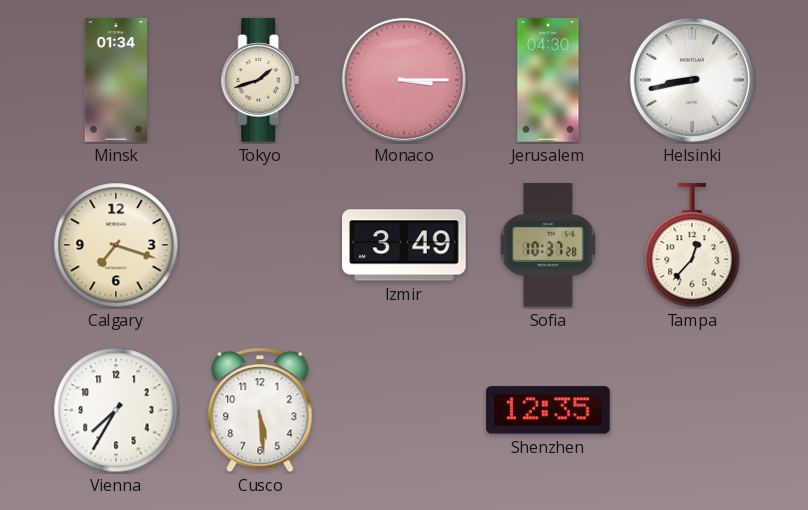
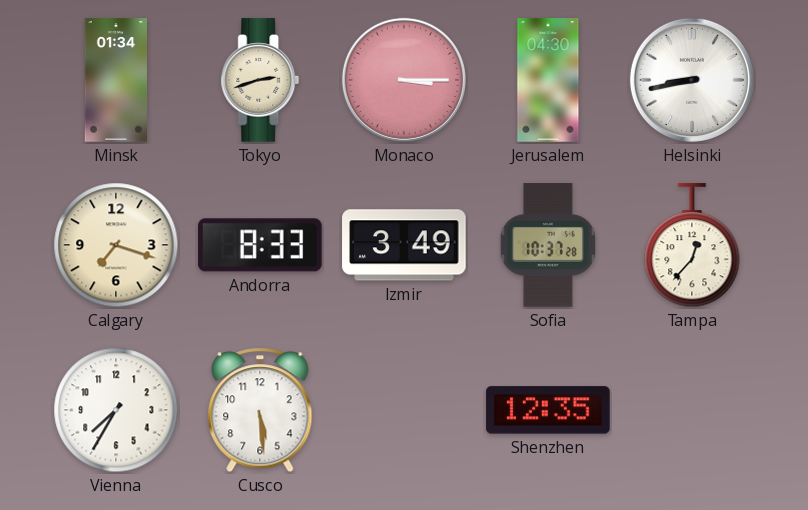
Tokyo: 1:42 -> 2:42
Andorra: none -> 8:33
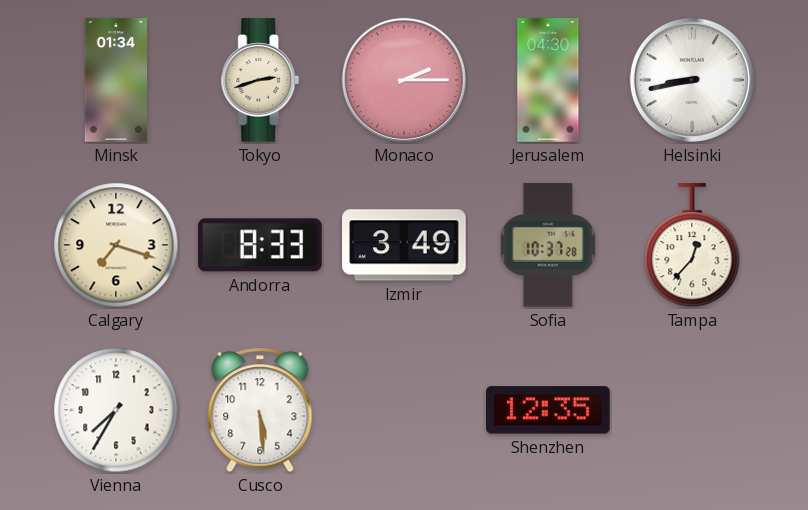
Monaco: 3:15 -> 2:15
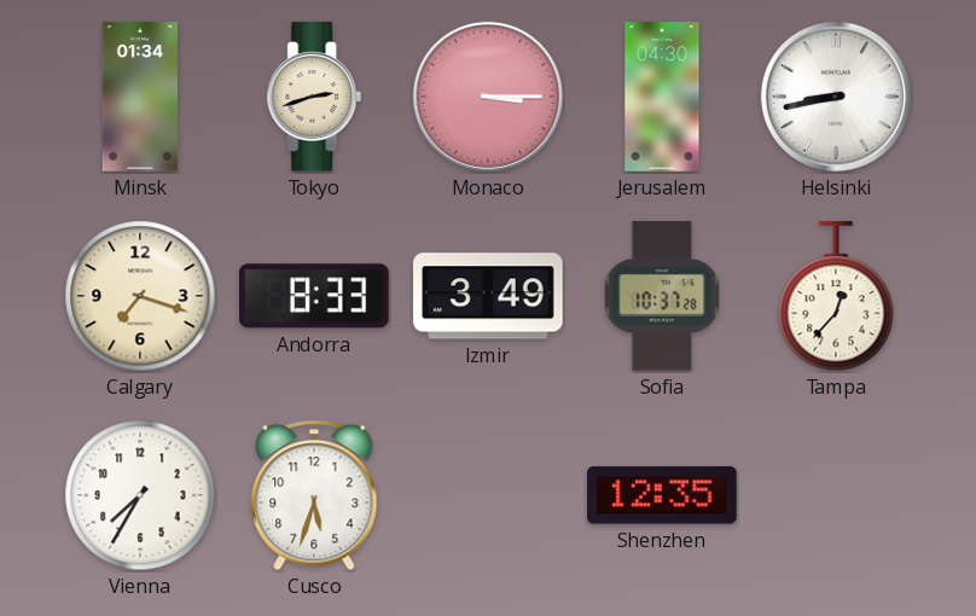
Monaco: 2:15 -> 3:15
Cusco: 5:29 -> 5:33
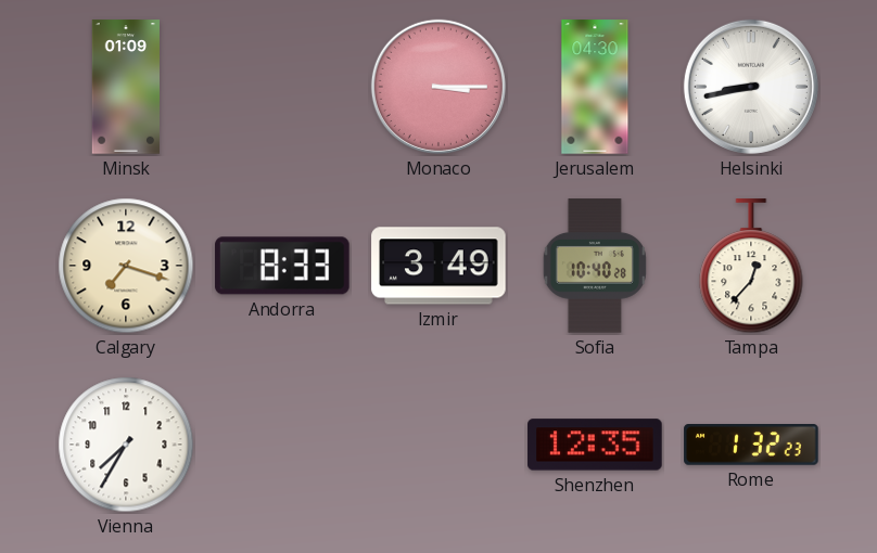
Minsk: 01:34 -> 01:09
Tokyo: 2:42 -> none
Sofia: 10:37 -> 10:40
Cusco: 5:33 -> none
Rome: none -> 1:32
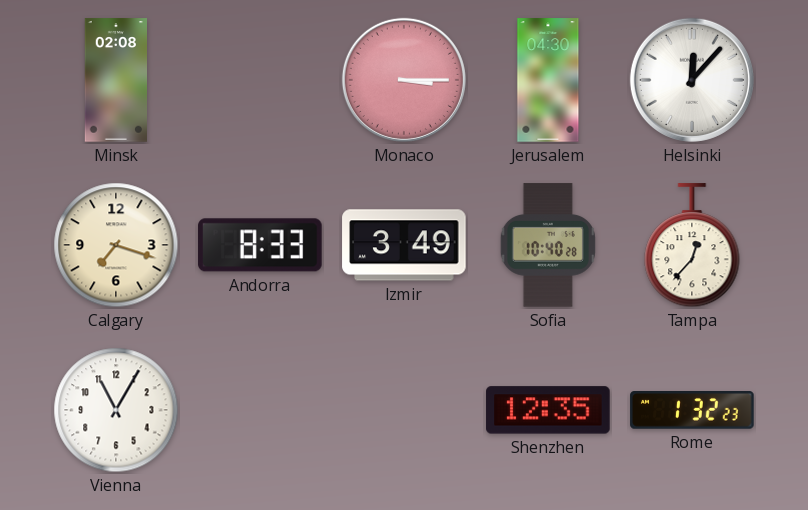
Minsk: 01:09 -> 02:08
Helsinki: 8:43 -> 12:07
Vienna: 7:35 -> 11:05
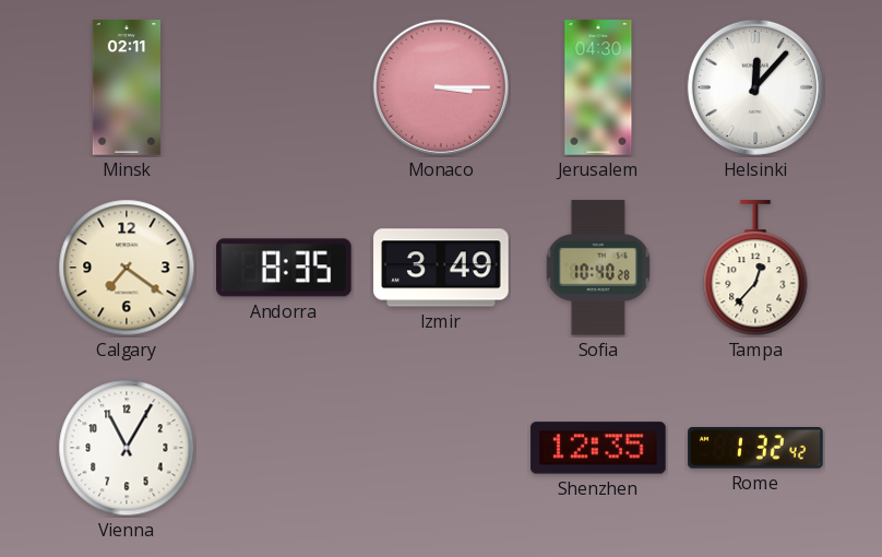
Minsk: 02:08 -> 02:11
Calgary: 7:18 -> 7:21
Andorra: 8:33 -> 8:35
Rome: 1:32:23 -> 1:32:42
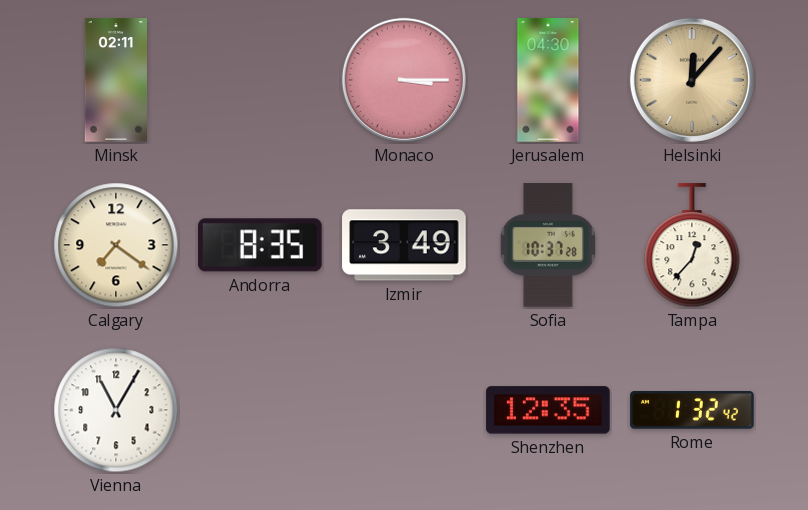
Helsinki dial: white -> champagne
Sofia: 10:40 -> 10:37
